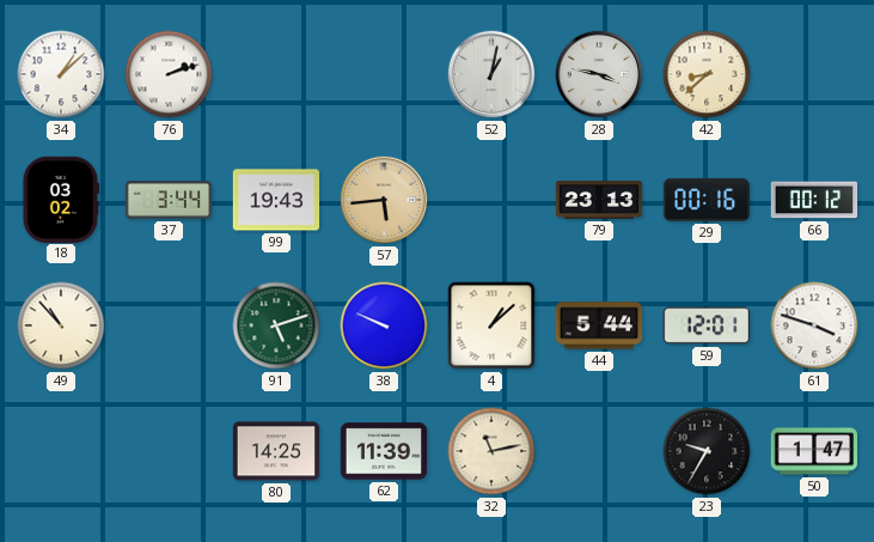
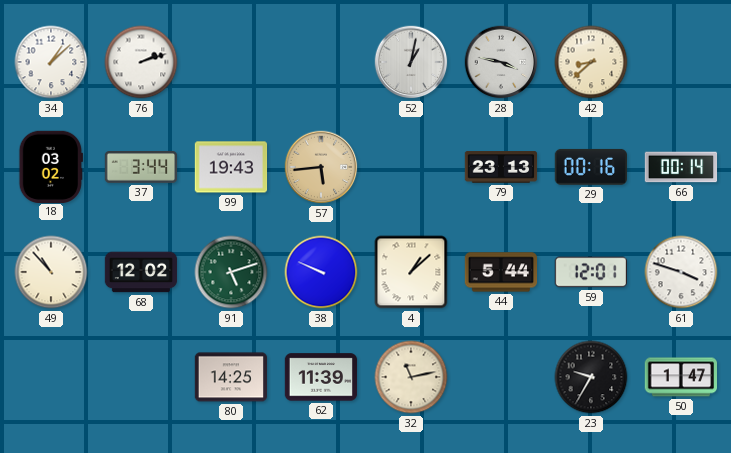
66: 00:12 -> 00:14
68: none -> 12:02
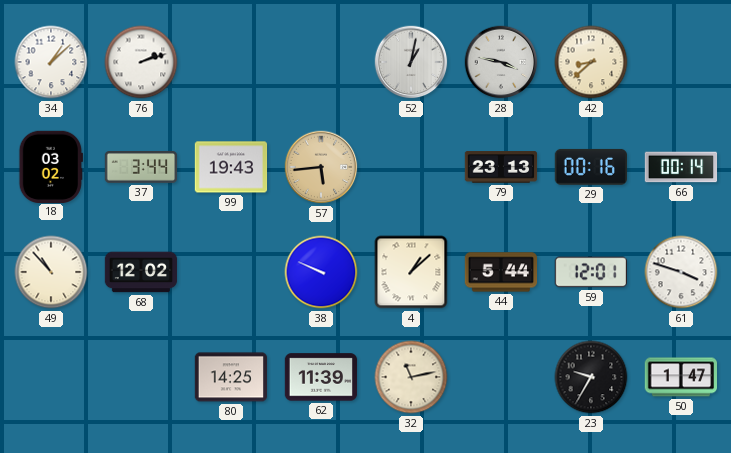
91: 5:12 -> none
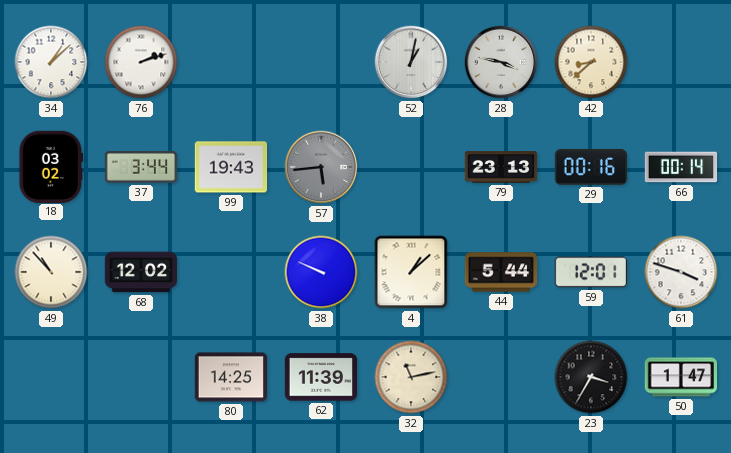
57 dial: champagne -> grey
23: 9:35 -> 3:35
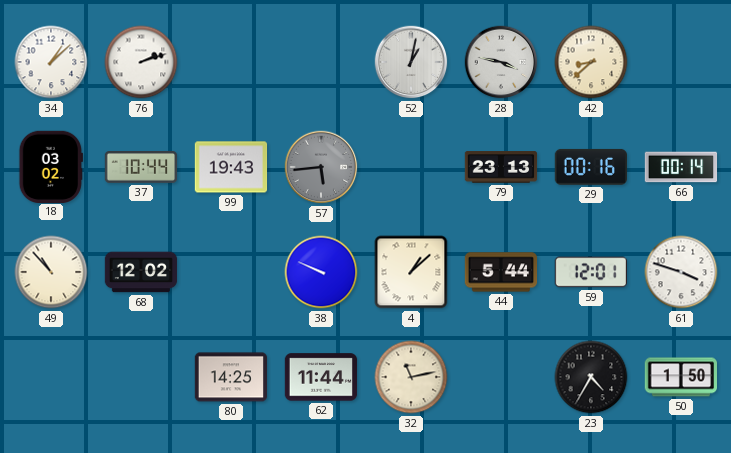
37: 3:44 -> 10:44
62: 11:39 -> 11:44
23: 3:35 -> 4:35
50: 1:47 -> 1:50
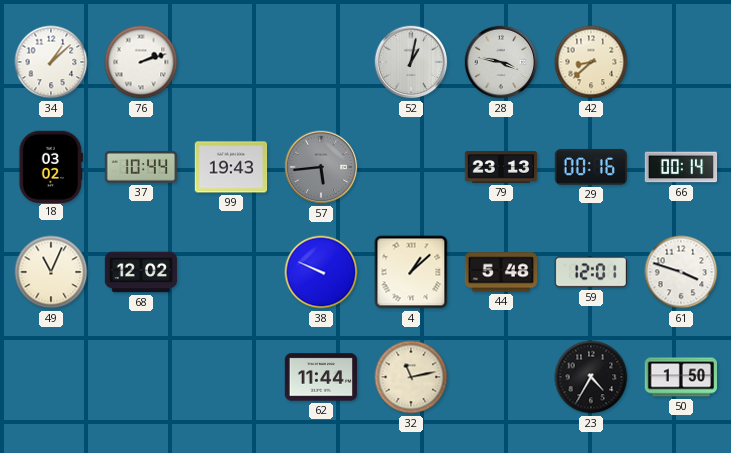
49: 10:53 -> 11:04
44: 5:44 -> 5:48
80: 14:25 -> none
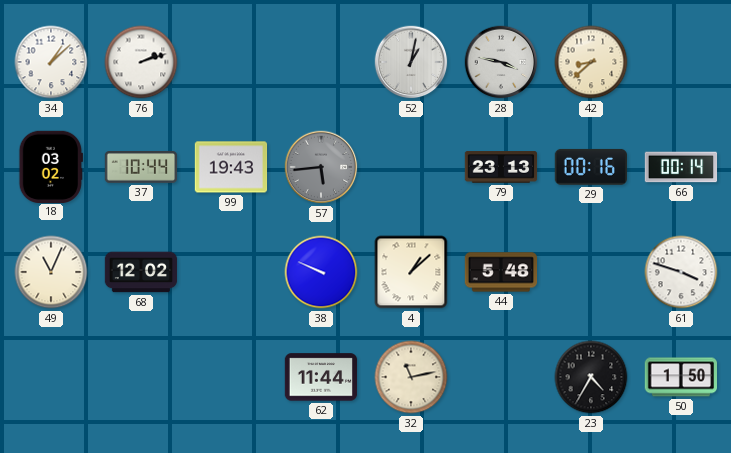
59: 12:01 -> none
